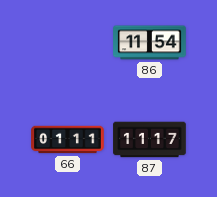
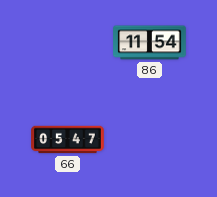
66: 01:11 -> 05:47
87: 11:17 -> none
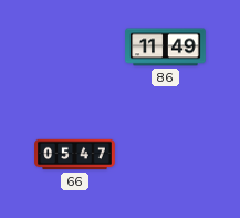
86: 11:54 -> 11:49
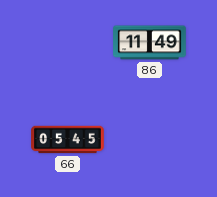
66: 05:47 -> 05:45
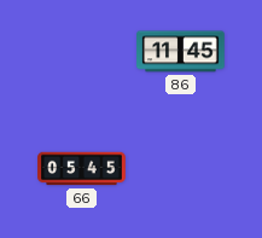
86: 11:49 -> 11:45
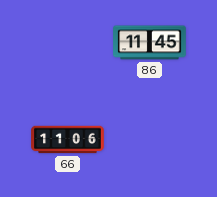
66: 05:45 -> 11:06
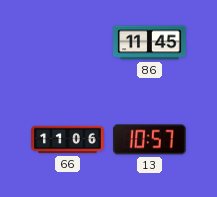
13: none -> 10:57
